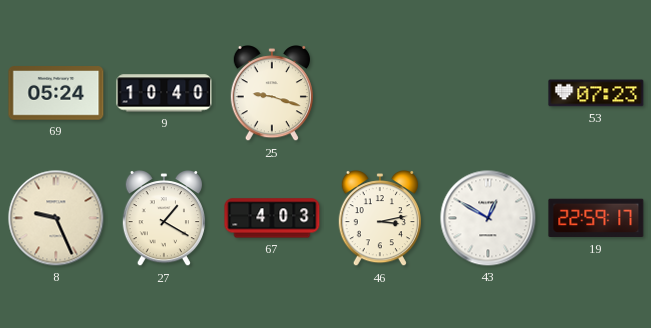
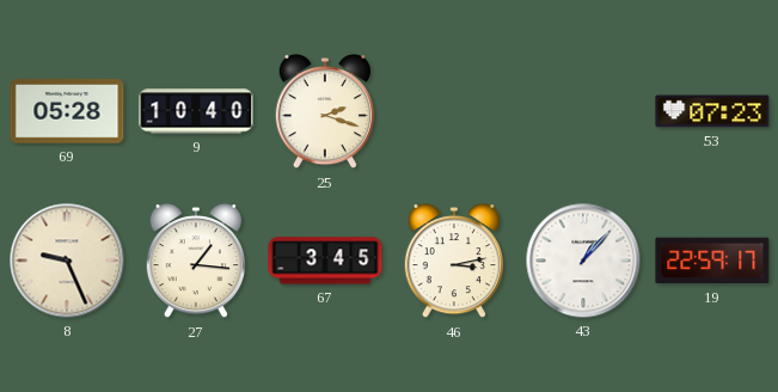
69: 05:24 -> 05:28
25: 9:18 -> 2:18
27: 1:20 -> 1:16
67: 4:03 -> 3:45
43: 12:50 -> 1:07
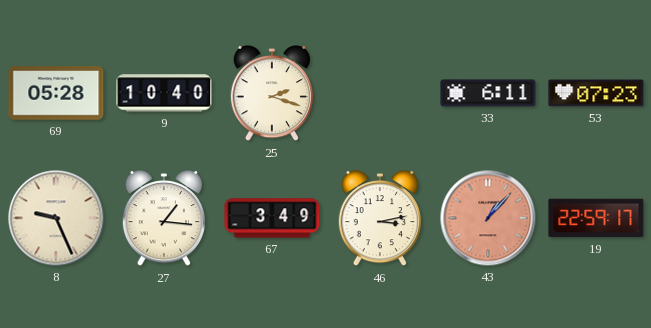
33: none -> 6:11
67: 3:45 -> 3:49
43 dial: white -> salmon
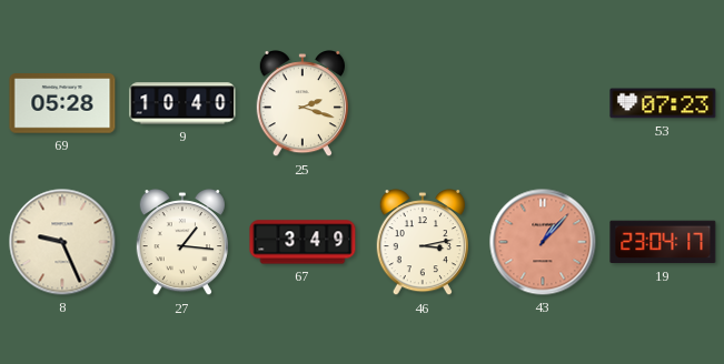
33: 6:11 -> none
19: 22:59 -> 23:04
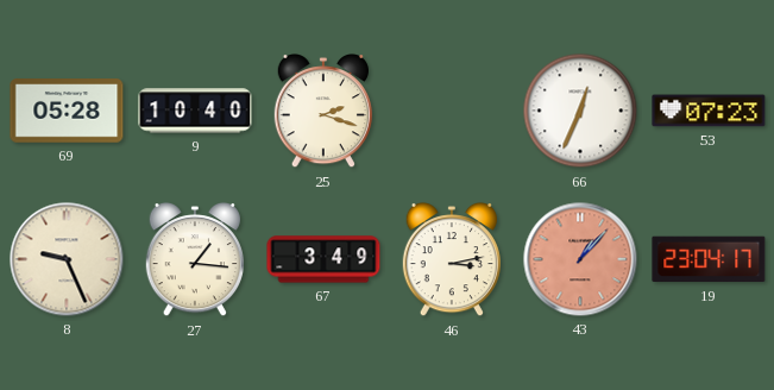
66: none -> 12:34
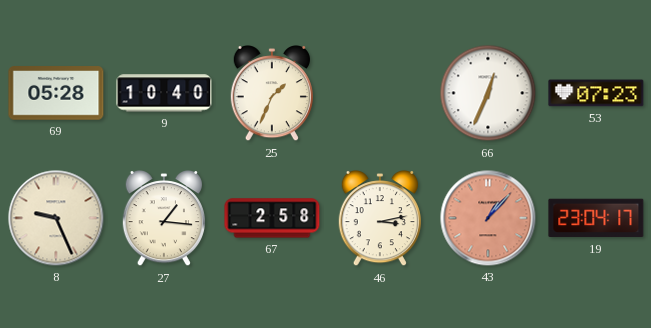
25: 2:18 -> 1:34
67: 3:49 -> 2:58
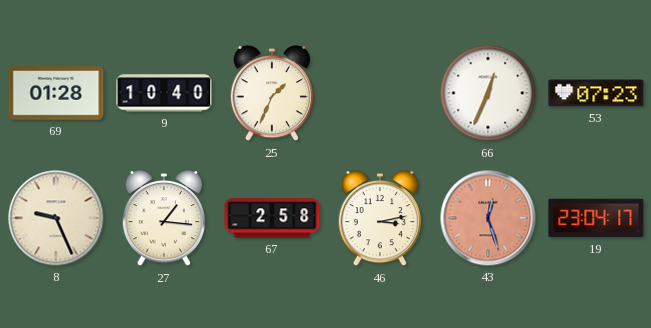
69: 05:28 -> 01:28
43: 1:07 -> 12:27
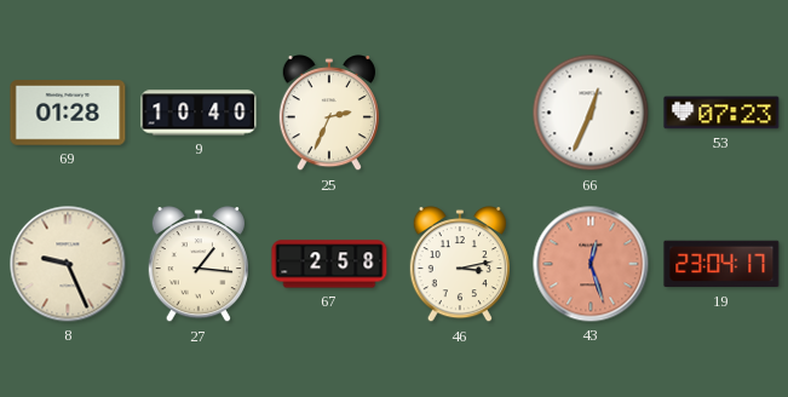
25: 1:34 -> 2:34
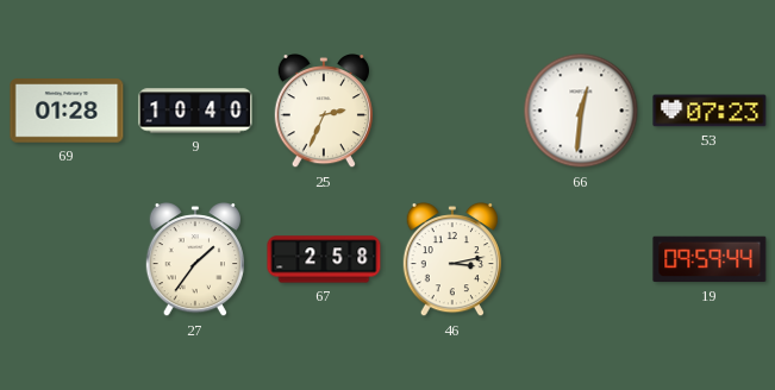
66: 12:34 -> 12:31
8: 9:26 -> none
27: 1:16 -> 1:36
43: 12:27 -> none
19: 23:04 -> 09:59
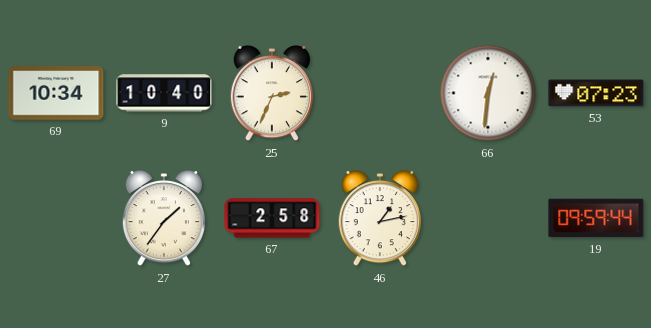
69: 01:28 -> 10:34
46: 3:13 -> 1:13
